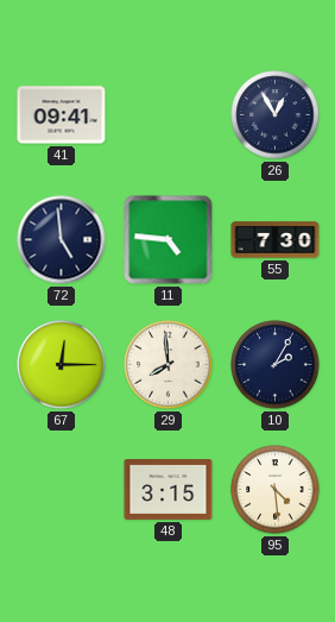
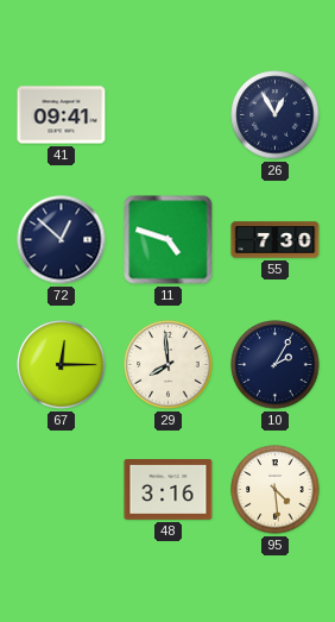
72: 4:59 -> 12:52
11: 4:46 -> 4:48
48: 3:15 -> 3:16
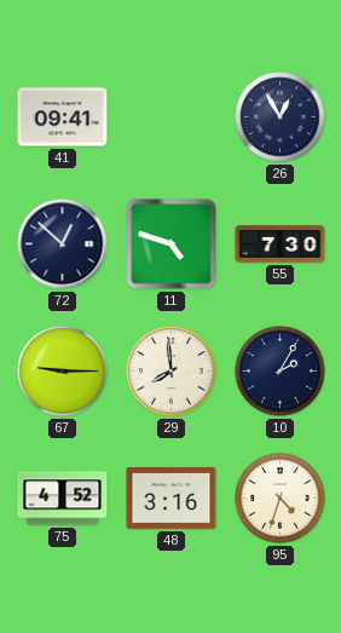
67: 12:15 -> 9:15
75: none -> 4:52
95: 4:29 -> 4:33
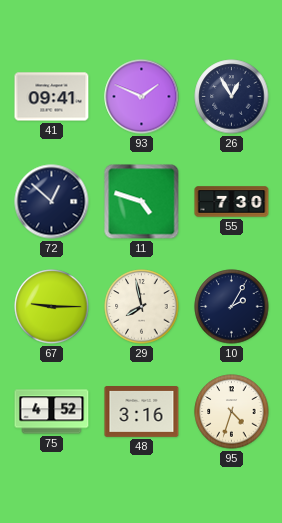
93: none -> 1:49
29: 7:59 -> 7:58
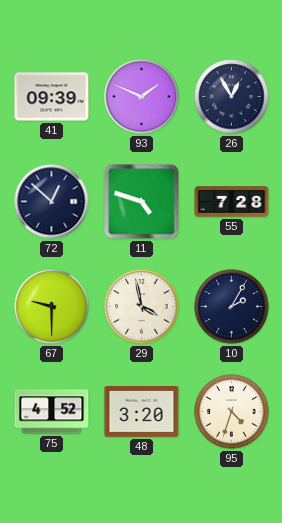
41: 09:41 -> 09:39
55: 7:30 -> 7:28
67: 9:15 -> 9:30
29: 7:58 -> 3:58
48: 3:16 -> 3:20
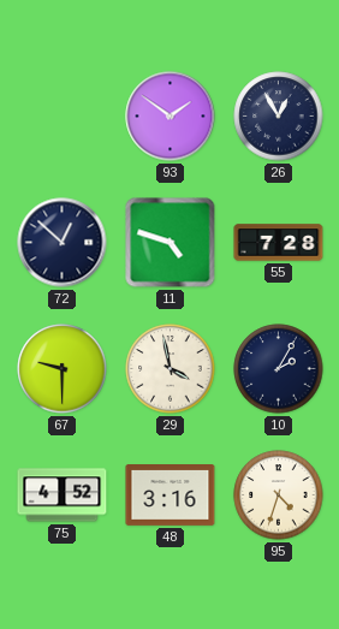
41: 09:39 -> none
93: 1:49 -> 1:51
48: 3:20 -> 3:16
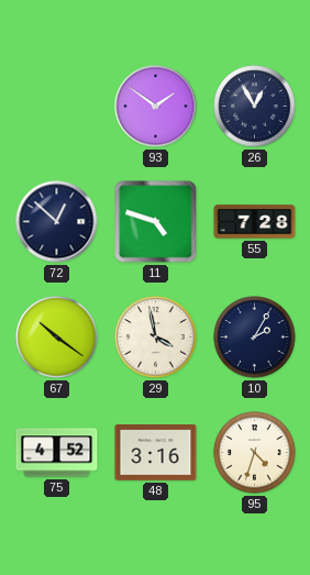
67: 9:30 -> 10:21
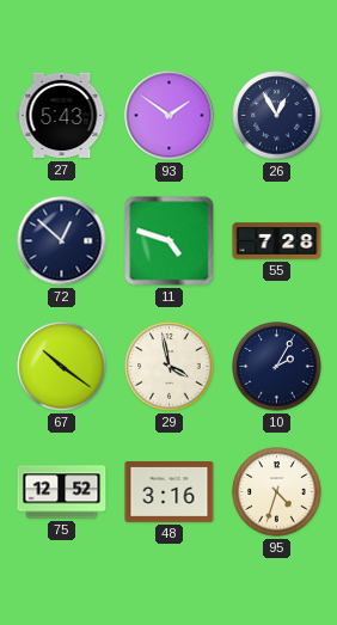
27: none -> 5:43
75: 4:52 -> 12:52
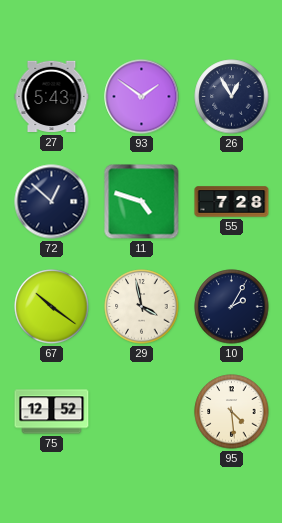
48: 3:16 -> none
95: 4:33 -> 4:29
